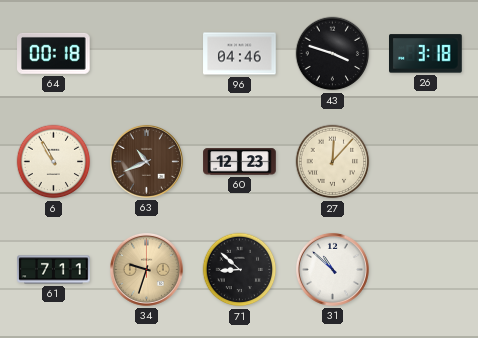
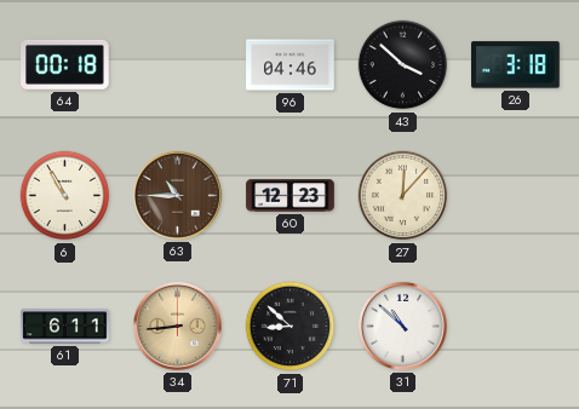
43: 3:48 -> 3:52
63: 10:41 -> 10:45
61: 7:11 -> 6:11
34: 9:33 -> 8:44
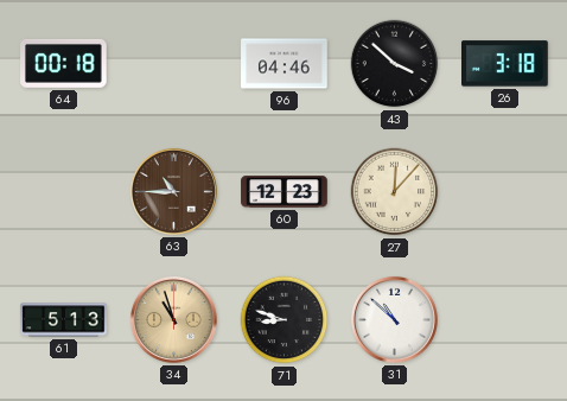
6: 10:55 -> none
61: 6:11 -> 5:13
34: 8:44 -> 10:57
71: 8:52 -> 8:48
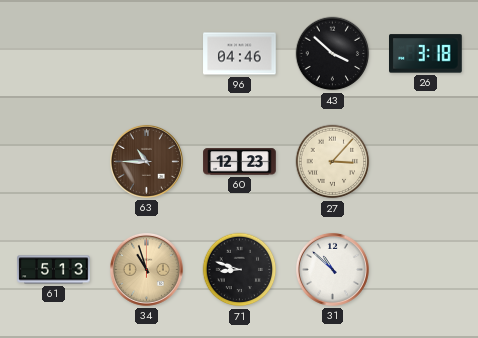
64: 00:18 -> none
27: 12:07 -> 3:07
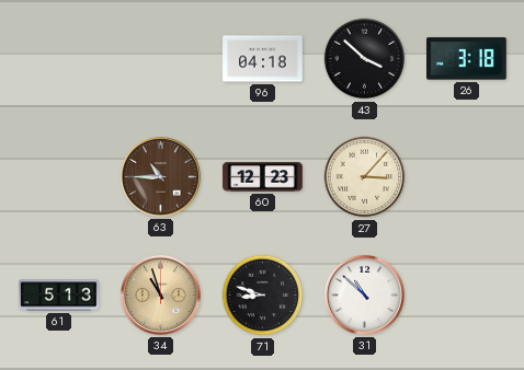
96: 04:46 -> 04:18
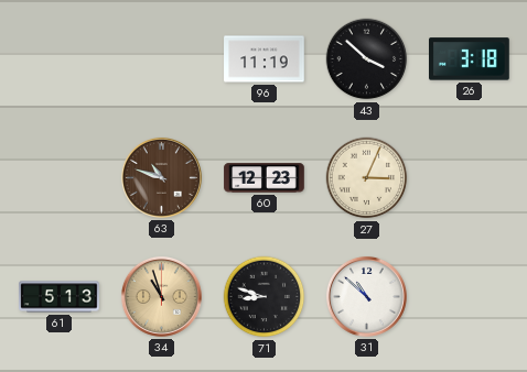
96: 04:18 -> 11:19
63: 10:45 -> 10:48
27: 3:07 -> 3:04
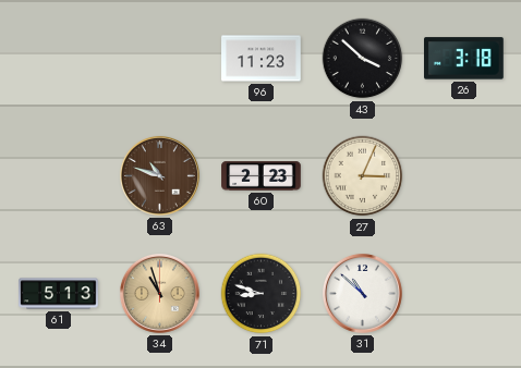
96: 11:19 -> 11:23
60: 12:23 -> 2:23
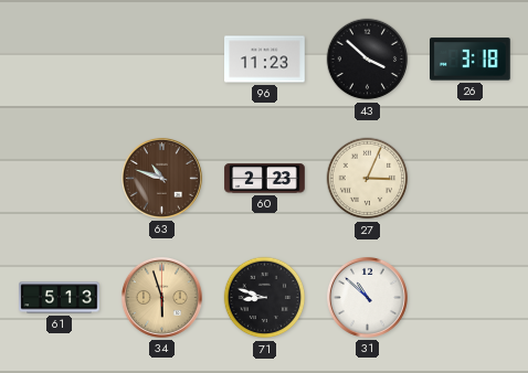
34: 10:57 -> 5:57
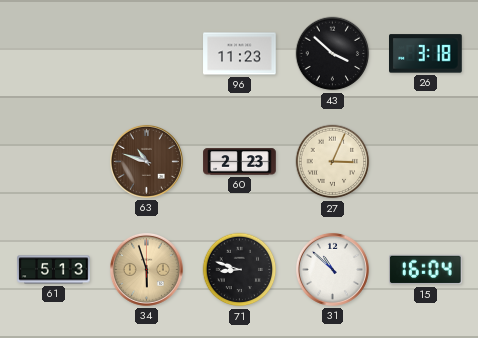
15: none -> 16:04
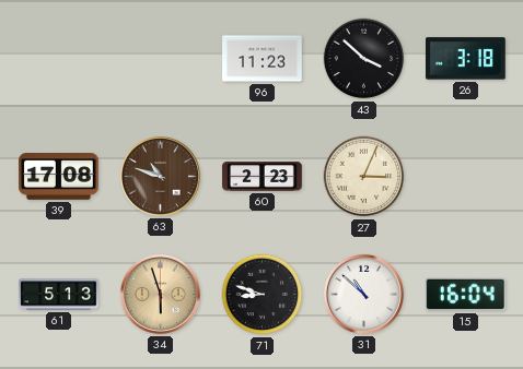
39: none -> 17:08
